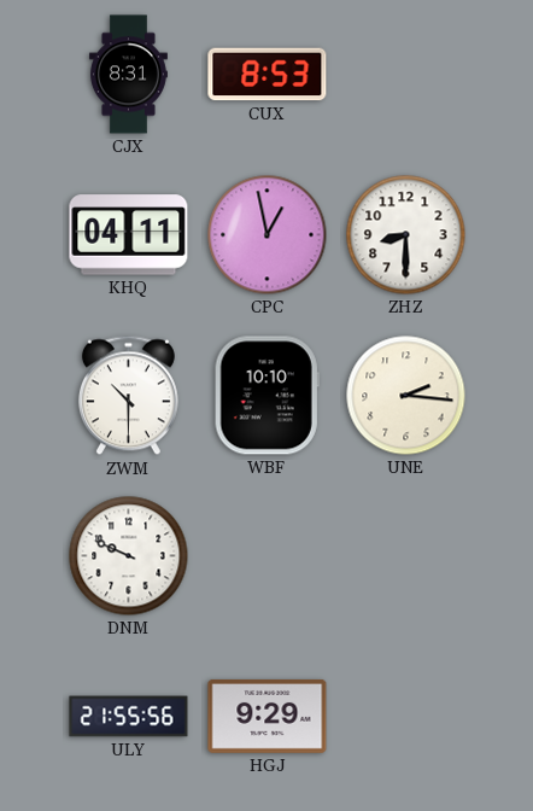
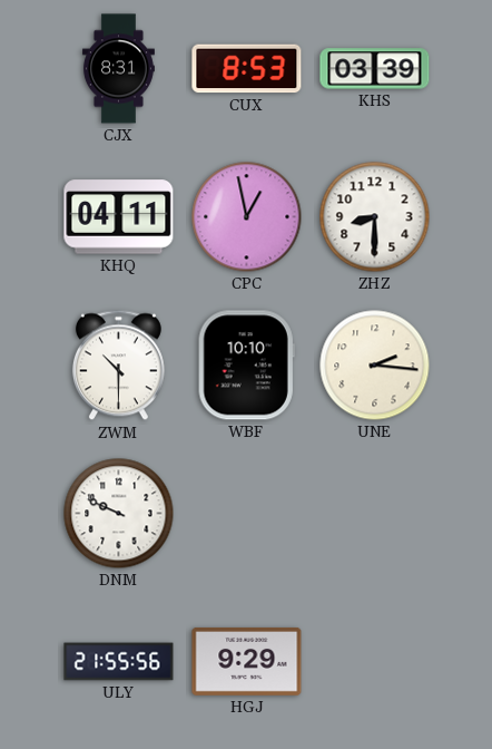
KHS: none -> 03:39
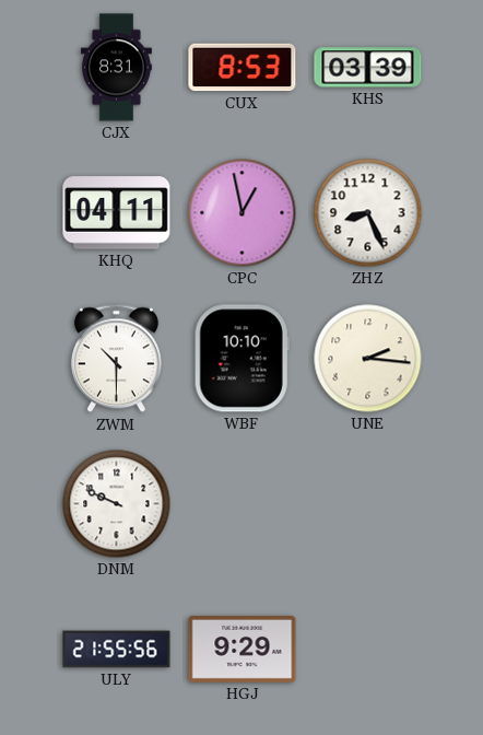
ZHZ: 8:30 -> 8:26
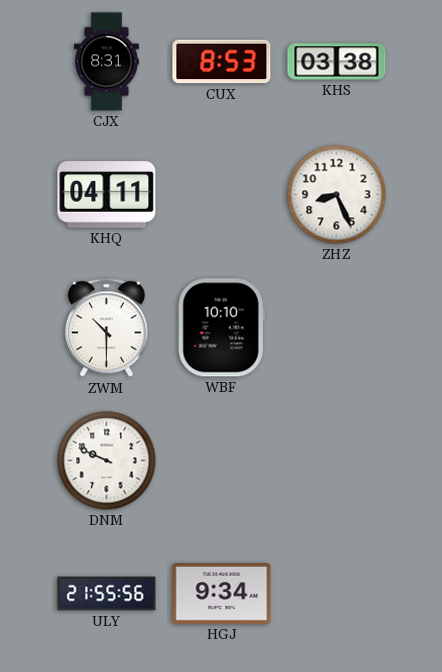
KHS: 03:39 -> 03:38
CPC: 12:58 -> none
UNE: 2:16 -> none
HGJ: 9:29 -> 9:34
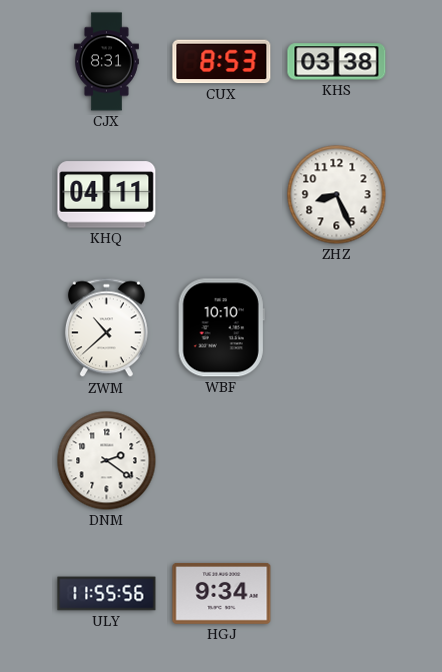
ZWM: 10:30 -> 10:38
DNM: 9:49 -> 2:21
ULY: 21:55 -> 11:55
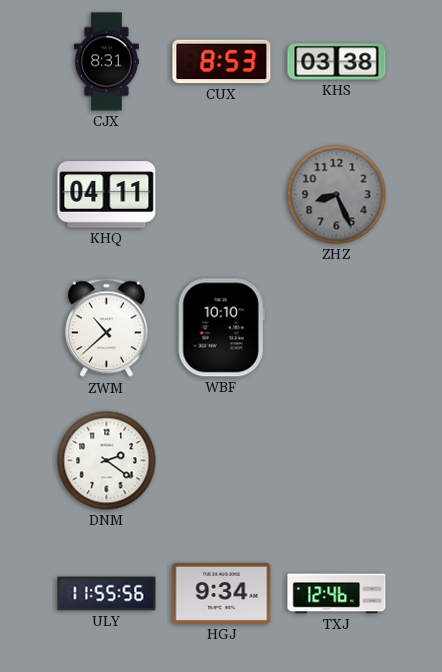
ZHZ dial: white -> grey
TXJ: none -> 12:46
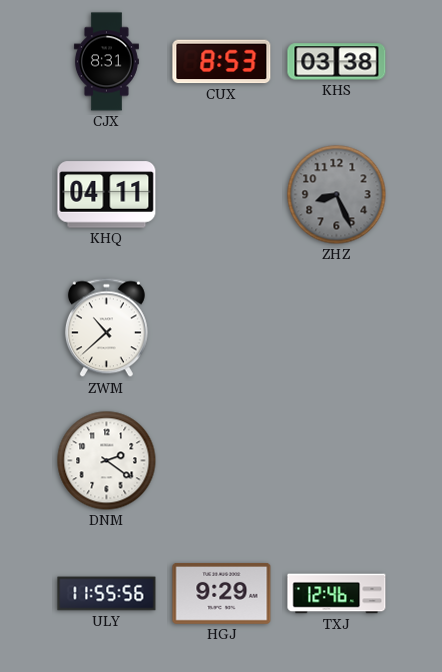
WBF: 10:10 -> none
HGJ: 9:34 -> 9:29
